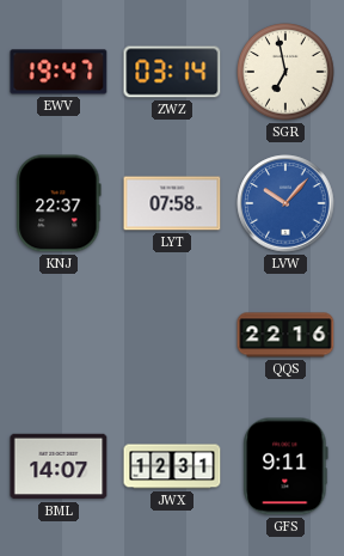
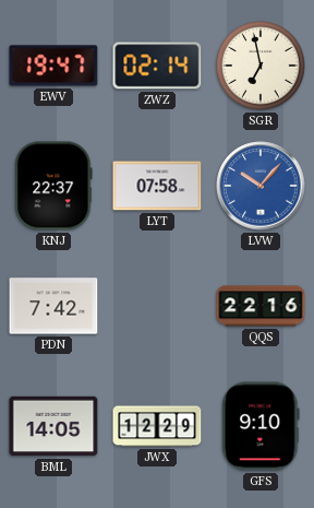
ZWZ: 03:14 -> 02:14
PDN: none -> 7:42
BML: 14:07 -> 14:05
JWX: 12:31 -> 12:29
GFS: 9:11 -> 9:10
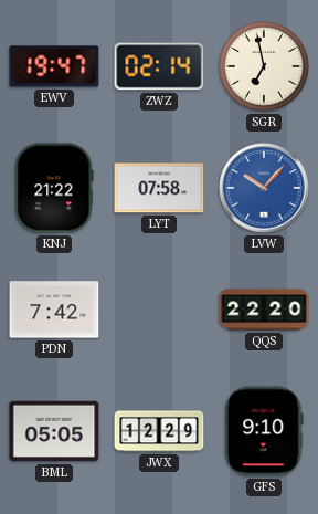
KNJ: 22:37 -> 21:22
QQS: 22:16 -> 22:20
BML: 14:05 -> 05:05
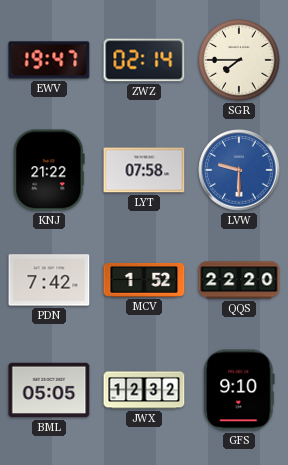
SGR: 6:58 -> 7:45
LVW: 10:07 -> 9:30
MCV: none -> 1:52
JWX: 12:29 -> 12:32
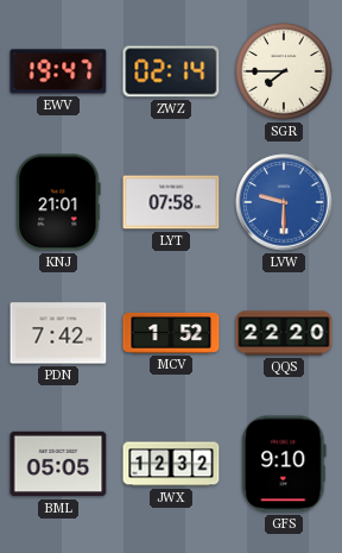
KNJ: 21:22 -> 21:01
